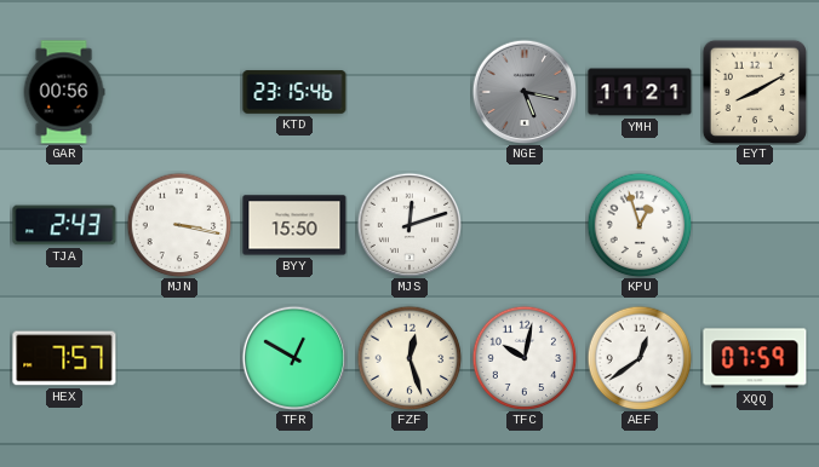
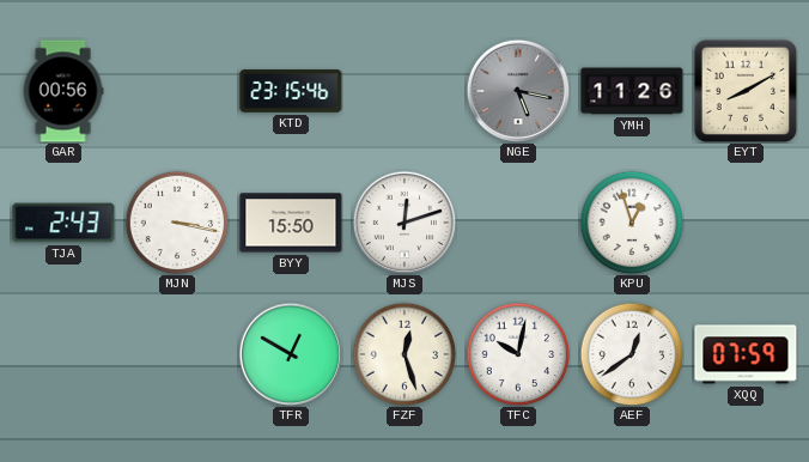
YMH: 11:21 -> 11:26
HEX: 7:57 -> none
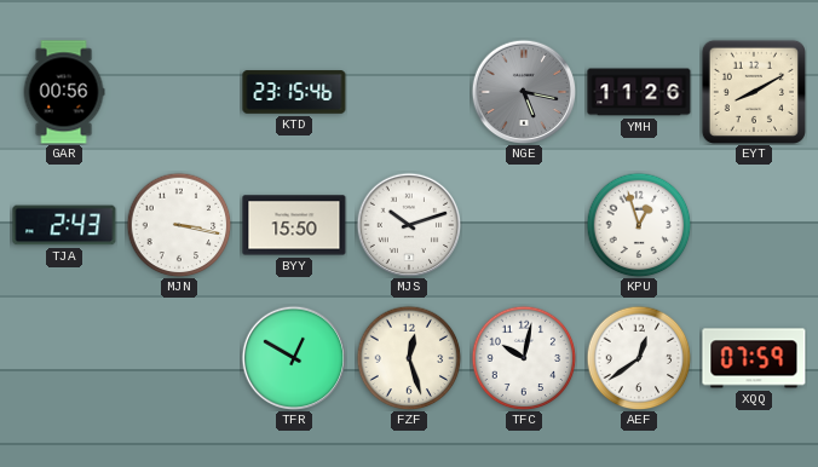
MJS: 12:12 -> 10:12
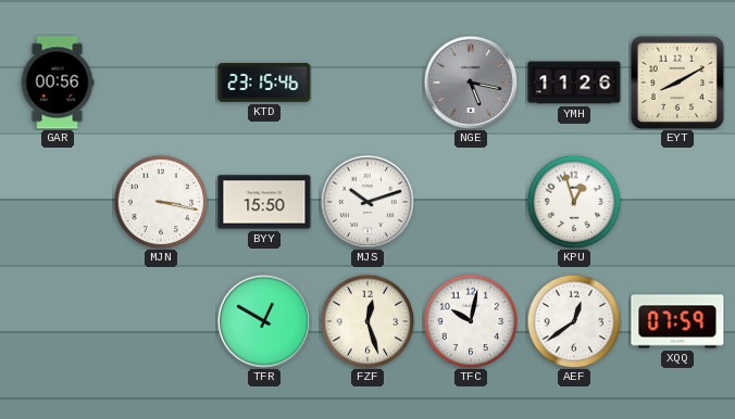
TJA: 2:43 -> none
